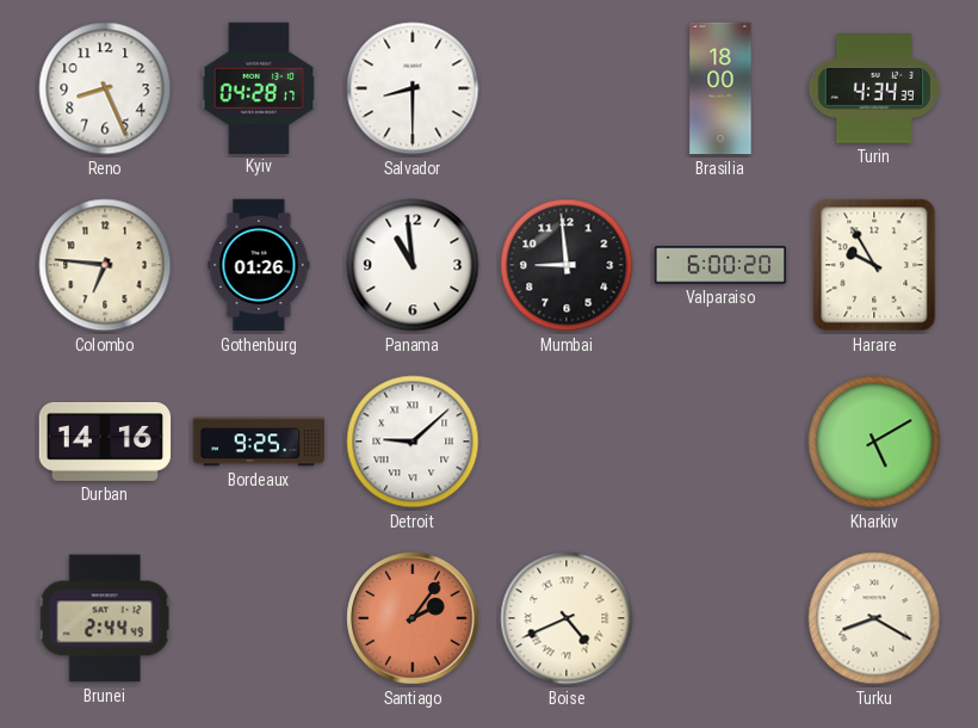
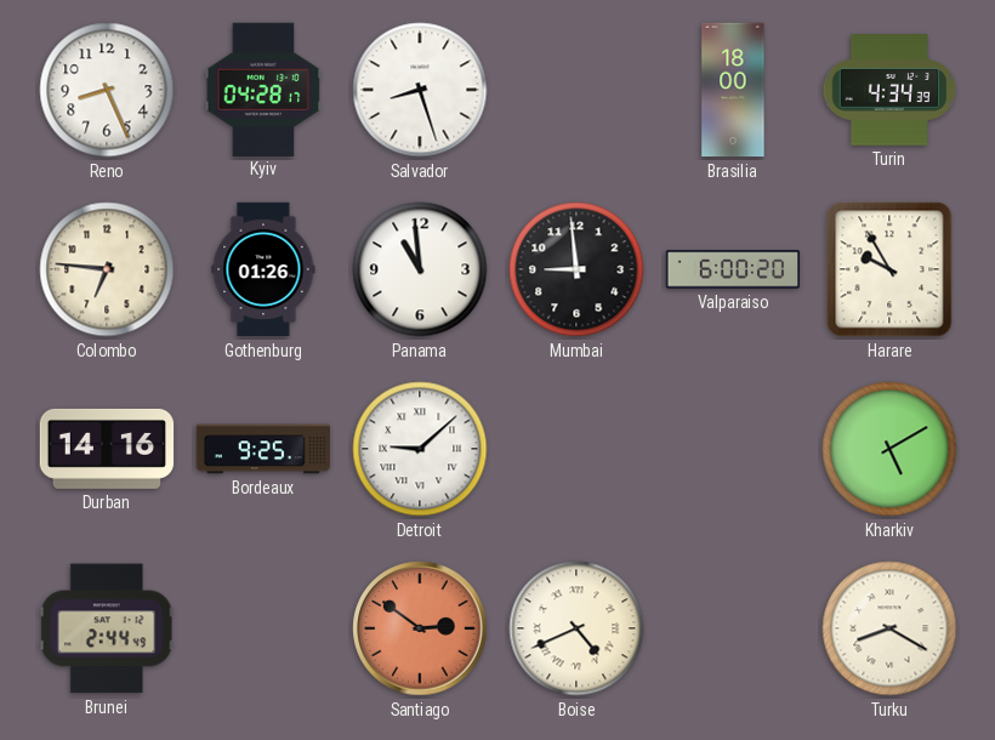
Salvador: 8:30 -> 8:27
Santiago: 2:06 -> 2:51
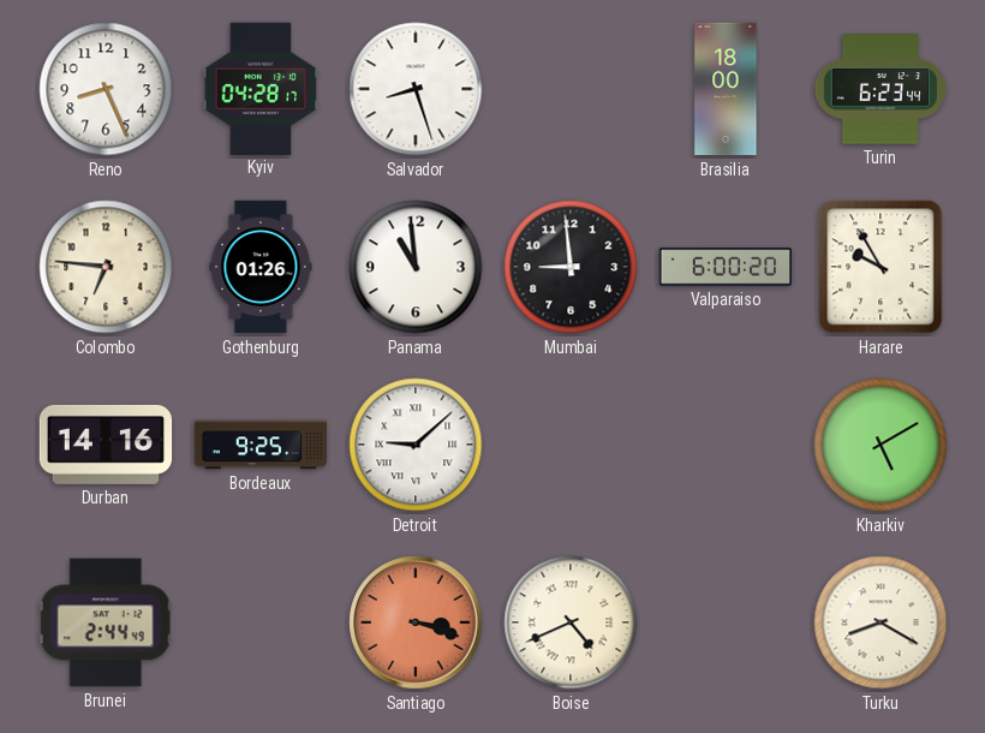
Turin: 4:34 -> 6:23
Santiago: 2:51 -> 3:18
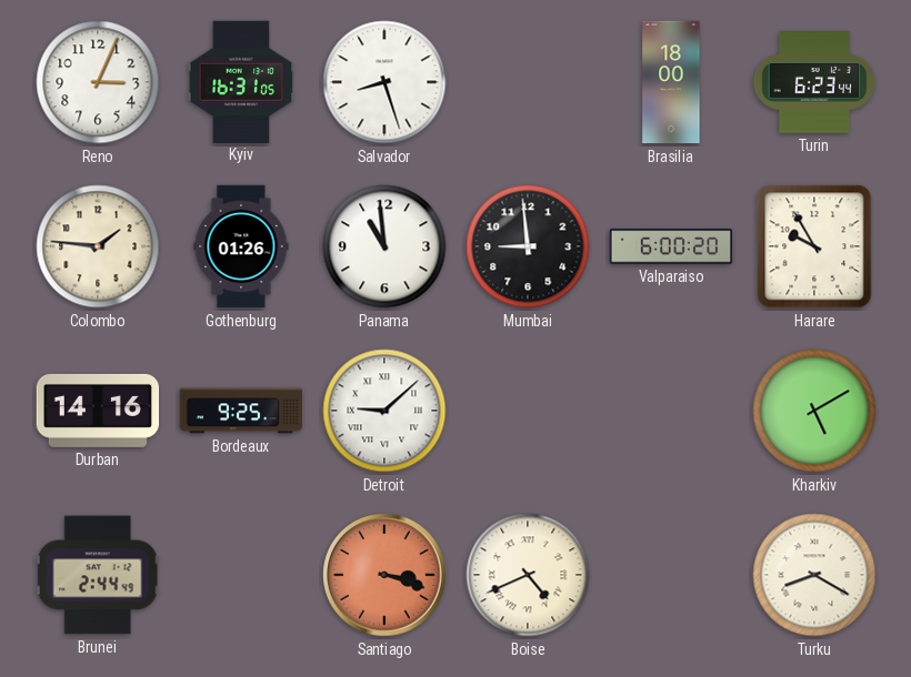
Reno: 8:26 -> 3:04
Kyiv: 04:28 -> 16:31
Colombo: 6:46 -> 1:46
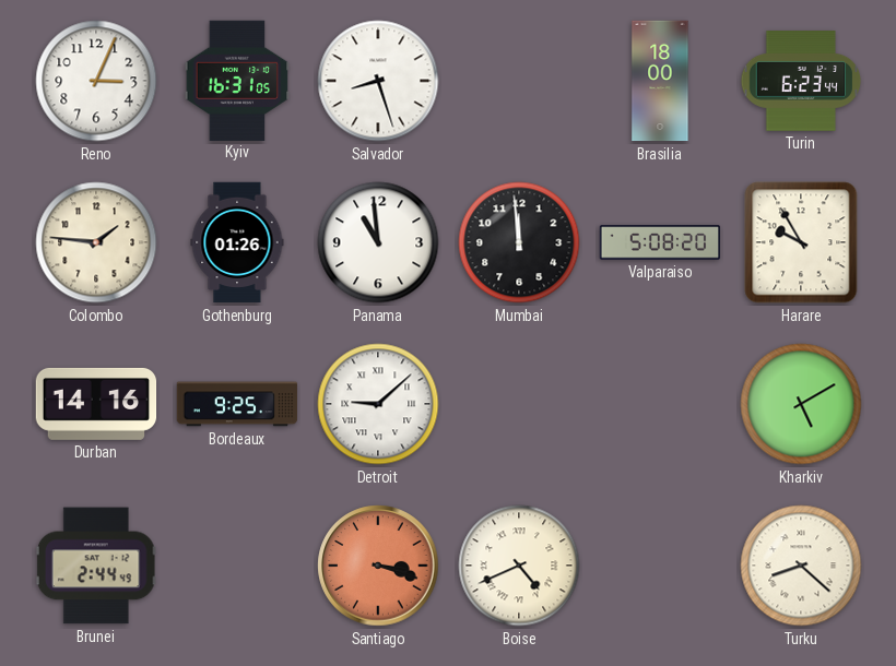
Mumbai: 8:59 -> 11:59
Valparaiso: 6:00 -> 5:08
Turku: 8:20 -> 8:22
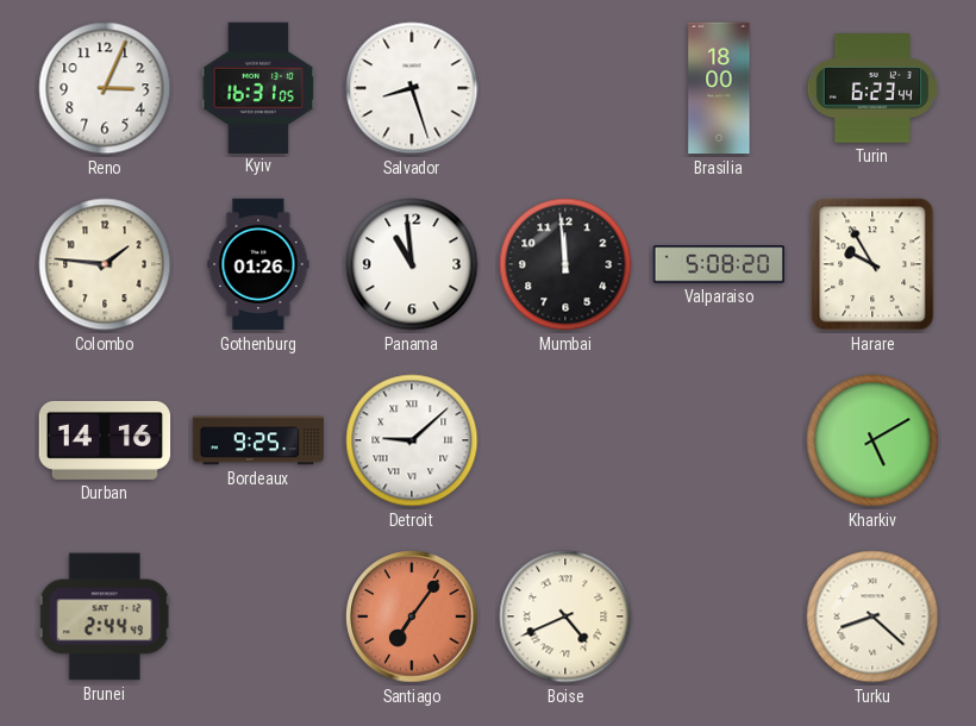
Santiago: 3:18 -> 7:06
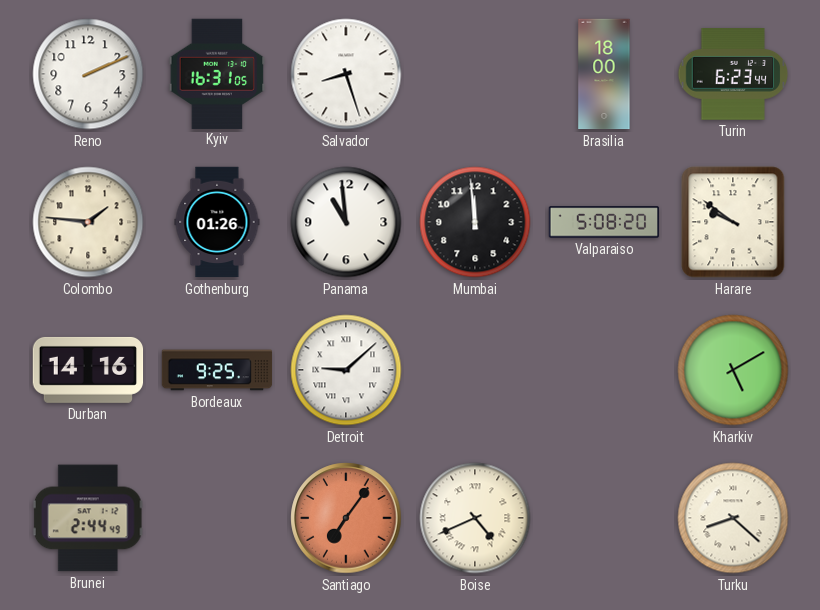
Reno: 3:04 -> 2:11
Harare: 9:55 -> 9:51
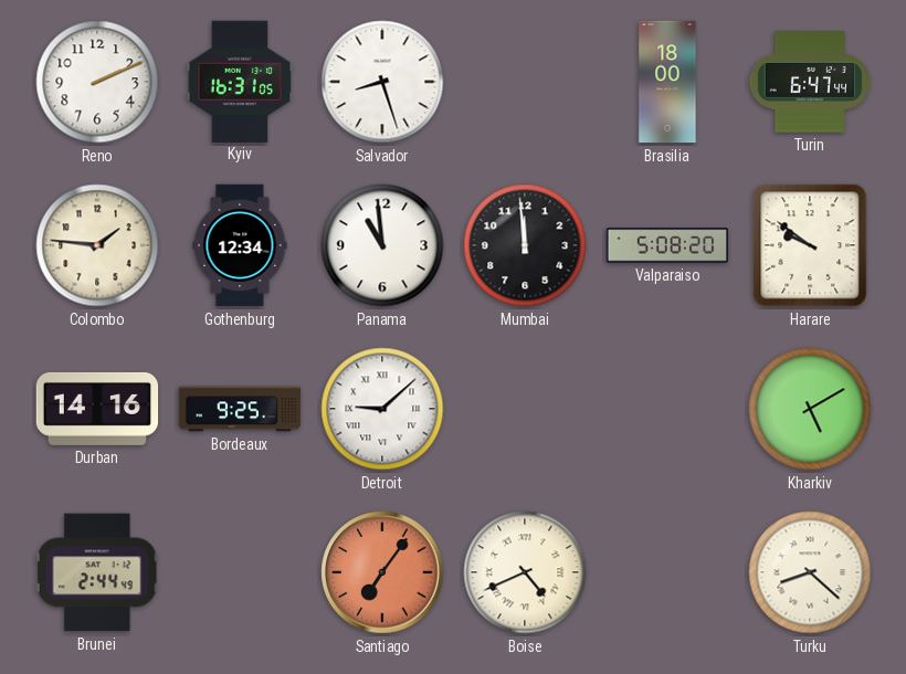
Turin: 6:23 -> 6:47
Gothenburg: 01:26 -> 12:34
